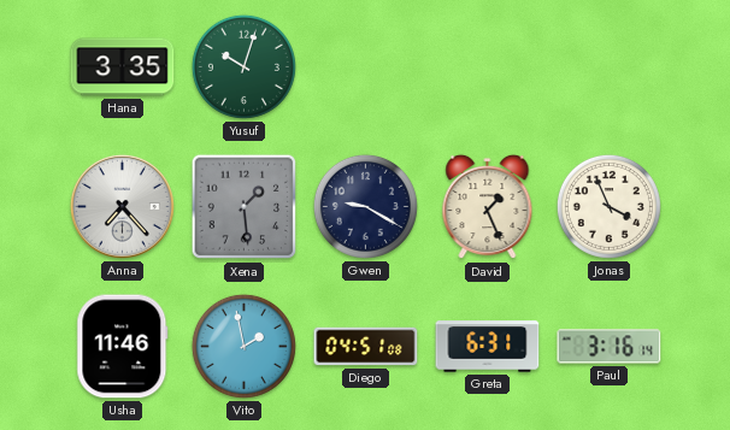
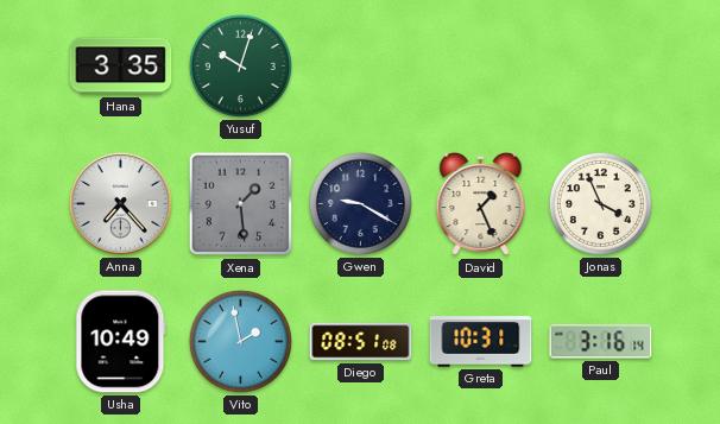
Usha: 11:46 -> 10:49
Diego: 04:51 -> 08:51
Greta: 6:31 -> 10:31
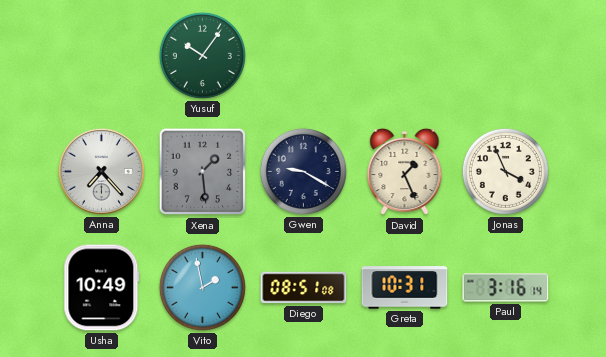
Hana: 3:35 -> none
Yusuf: 10:03 -> 10:06
